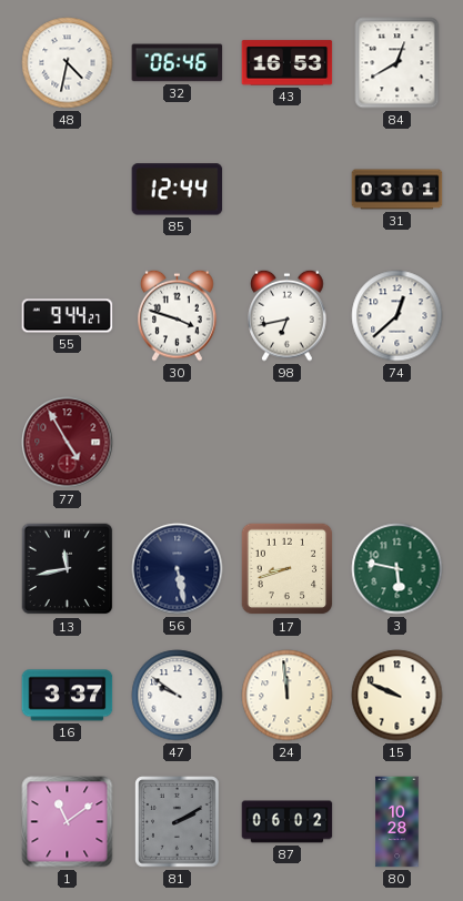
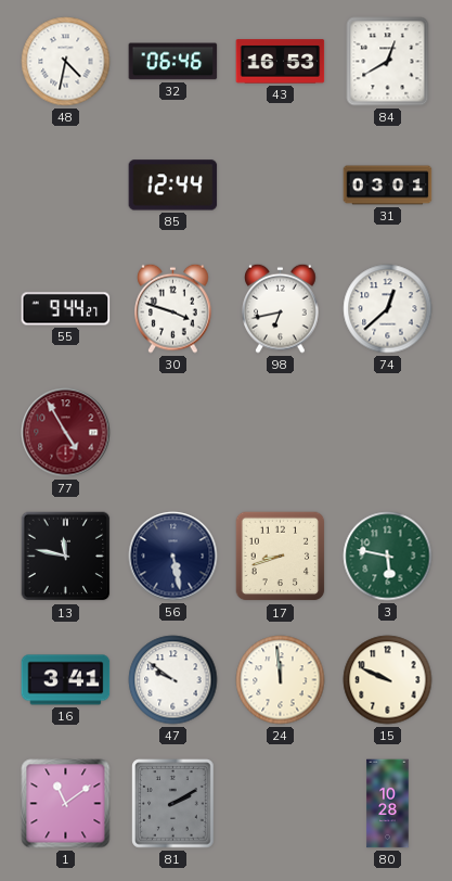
13: 11:43 -> 11:47
16: 3:37 -> 3:41
87: 06:02 -> none
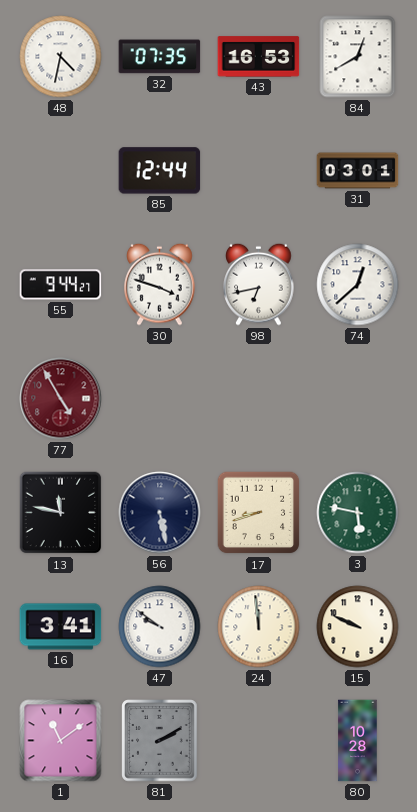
32: 06:46 -> 07:35
